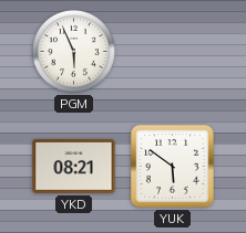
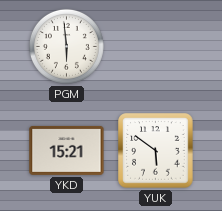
PGM: 5:56 -> 5:59
YKD: 08:21 -> 15:21
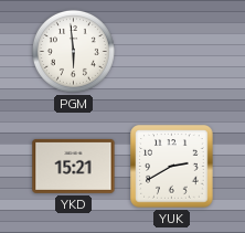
YUK: 5:51 -> 2:40
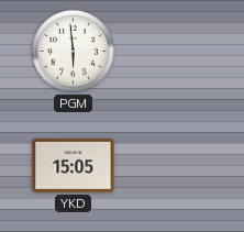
YKD: 15:21 -> 15:05
YUK: 2:40 -> none
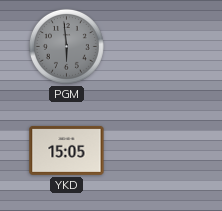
PGM dial: white -> grey
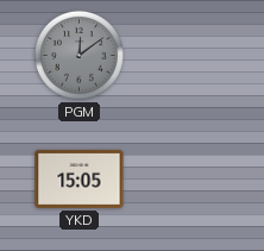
PGM: 5:59 -> 12:09
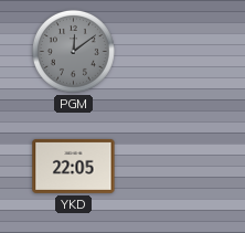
YKD: 15:05 -> 22:05
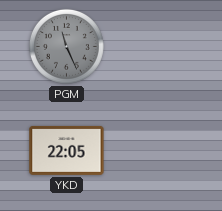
PGM: 12:09 -> 11:26
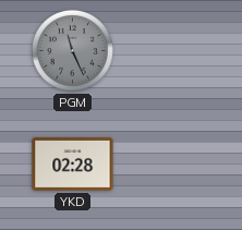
YKD: 22:05 -> 02:28
